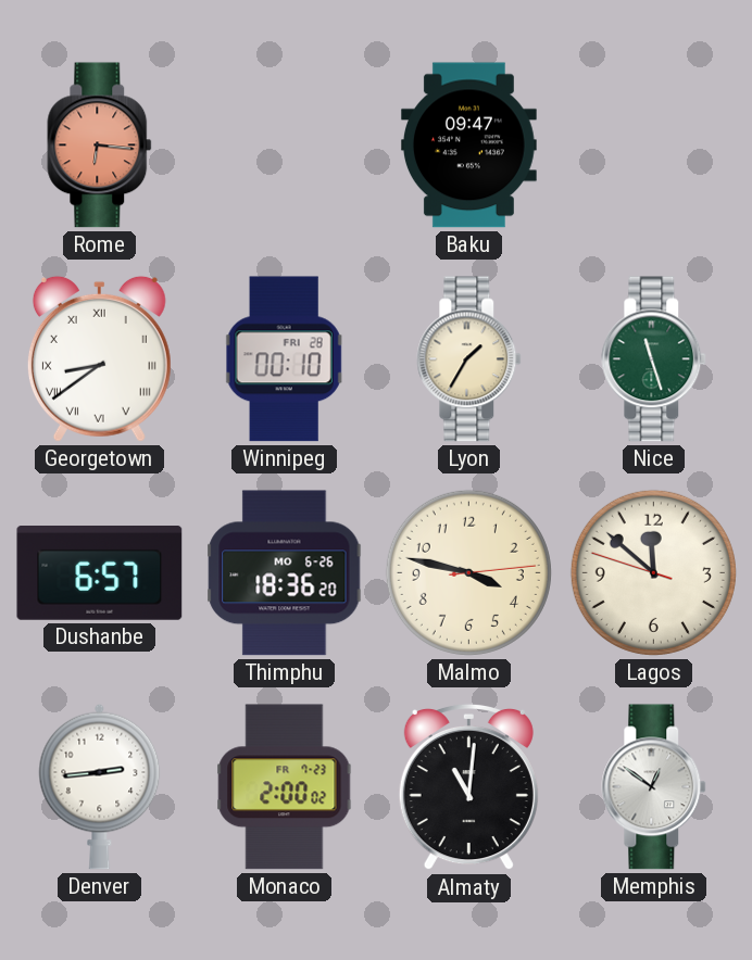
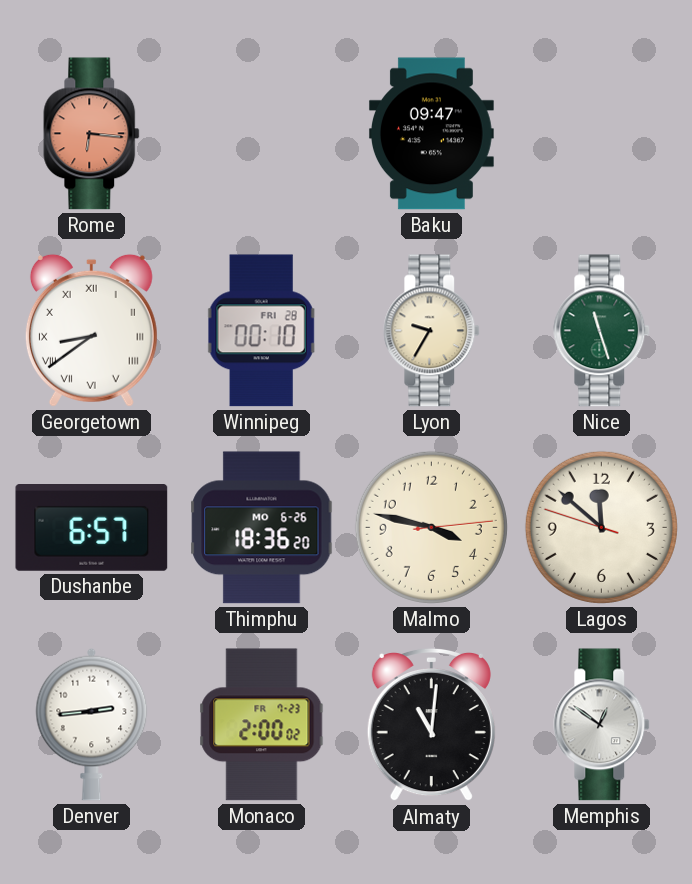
Lyon: 1:35 -> 9:35
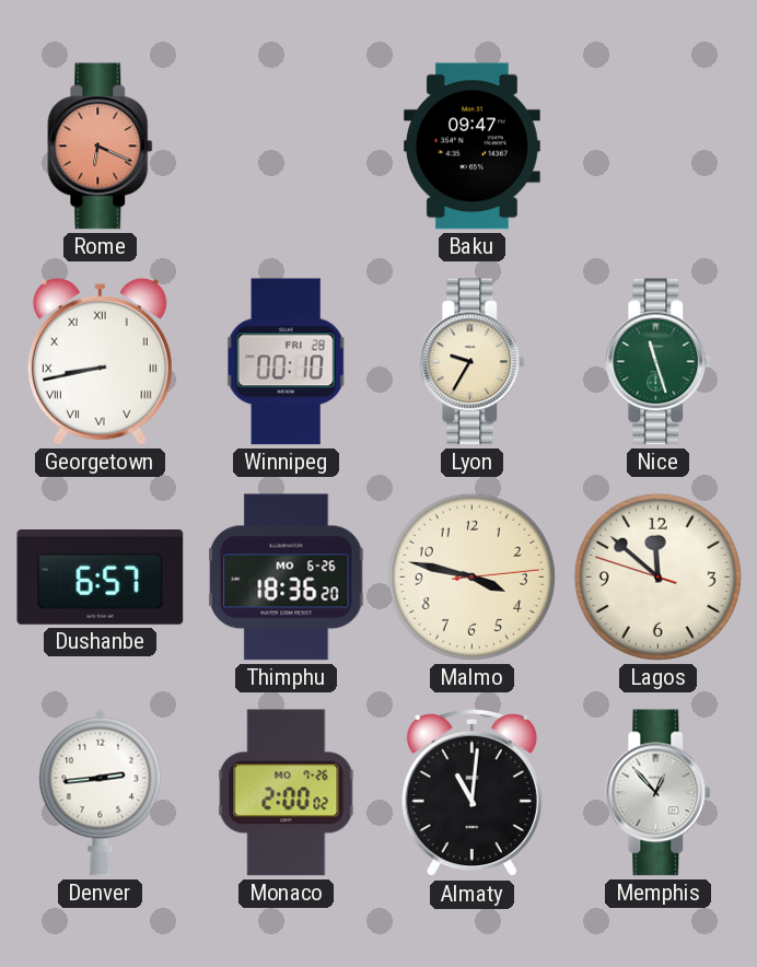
Rome: 6:16 -> 6:19
Georgetown: 8:39 -> 8:43
Monaco date: FR 7-23 -> MO 7-26
Memphis: 12:51 -> 12:53
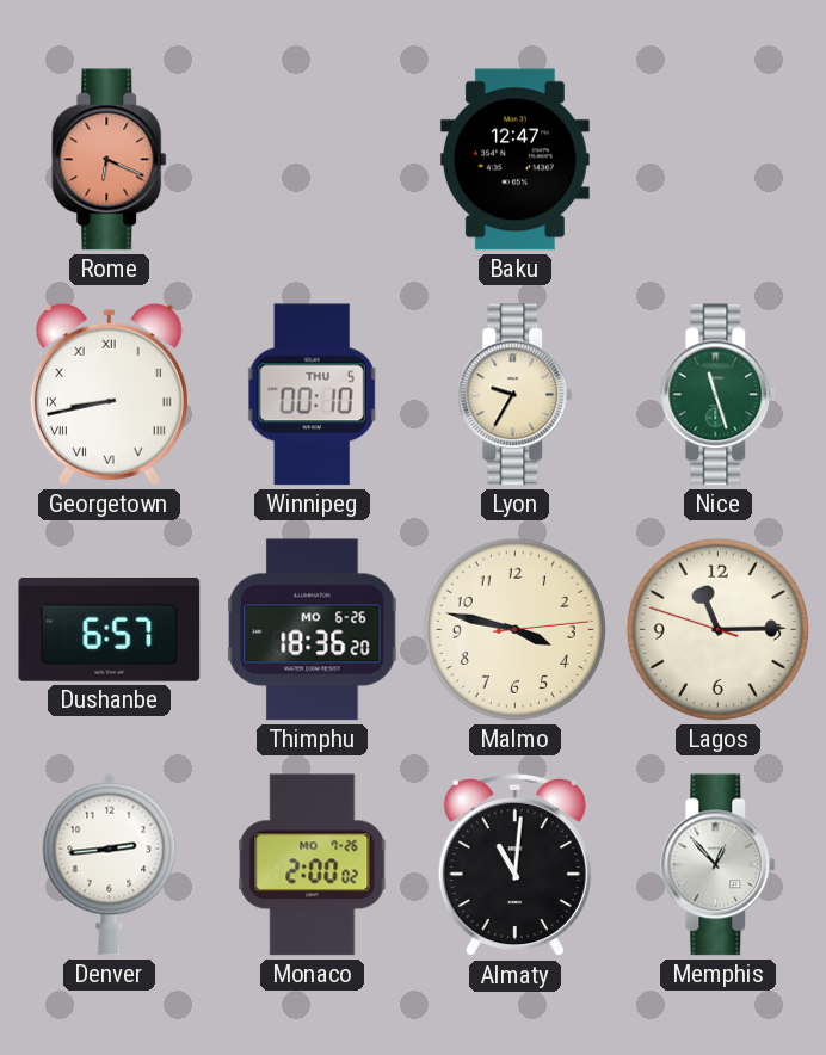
Baku: 09:47 -> 12:47
Winnipeg date: FRI 28 -> THU 5
Lagos: 11:51 -> 11:14
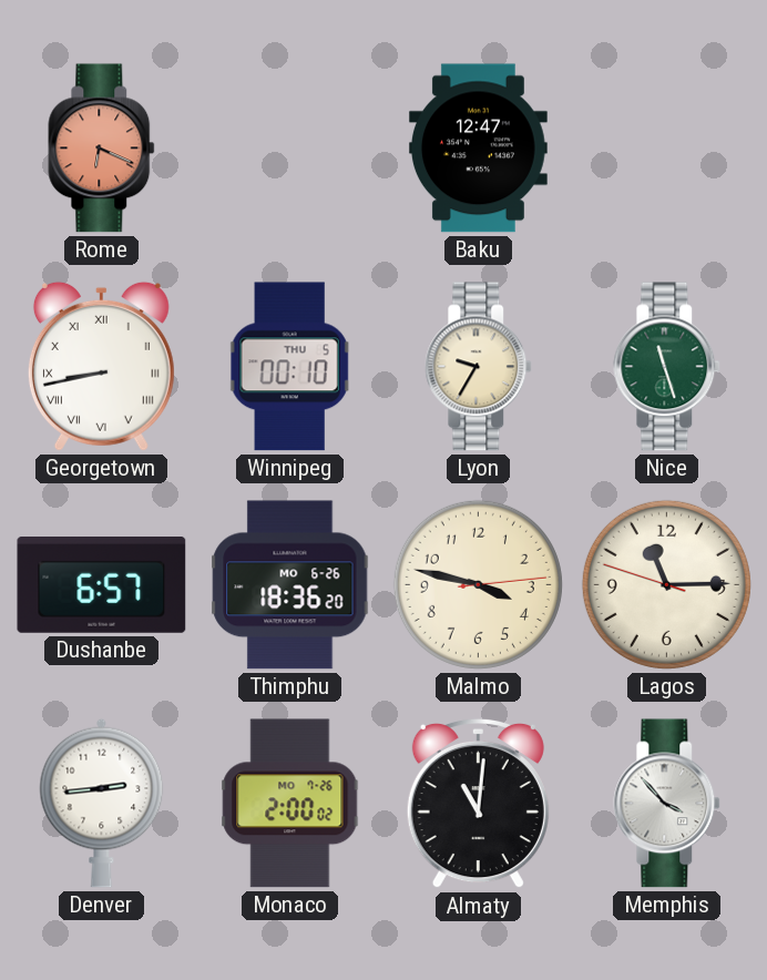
Memphis: 12:53 -> 3:53
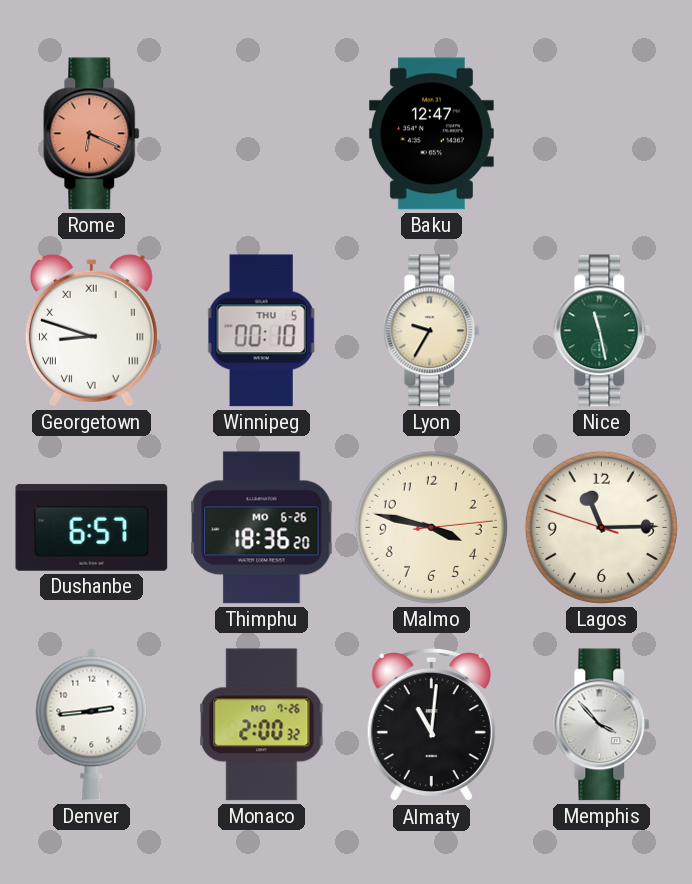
Georgetown: 8:43 -> 8:48
Nice: 11:27 -> 11:28
Monaco: 2:00:02 -> 2:00:32
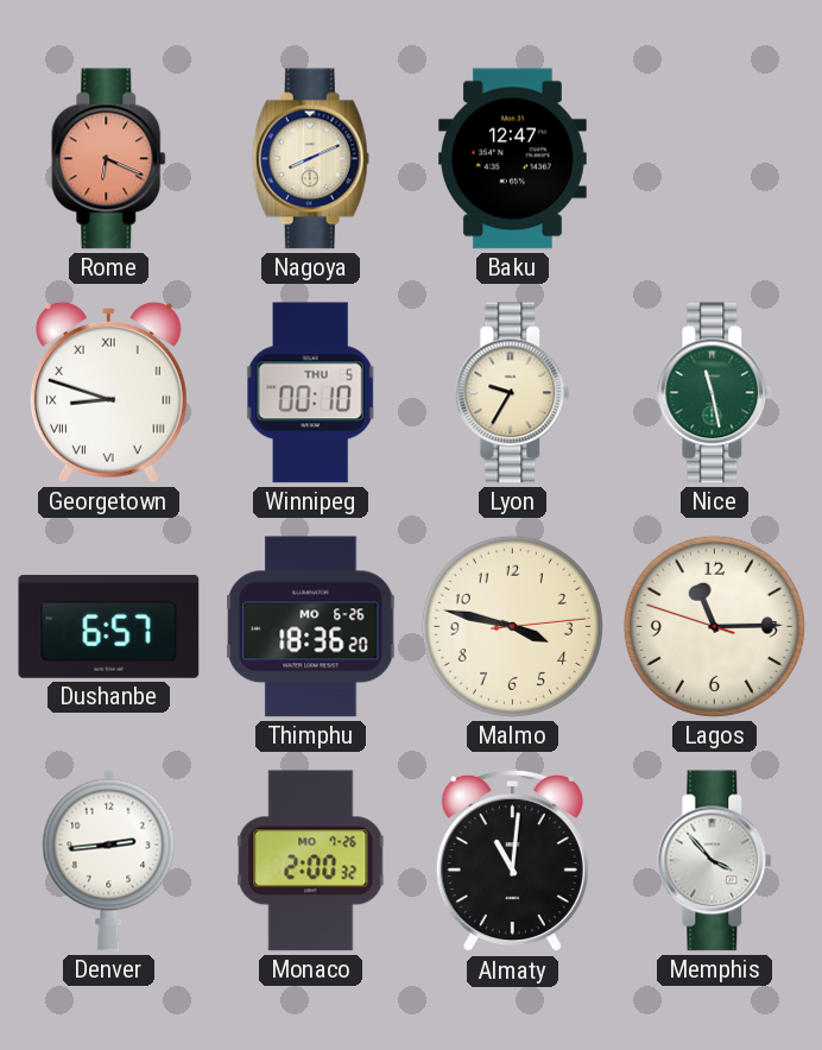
Nagoya: none -> 8:11
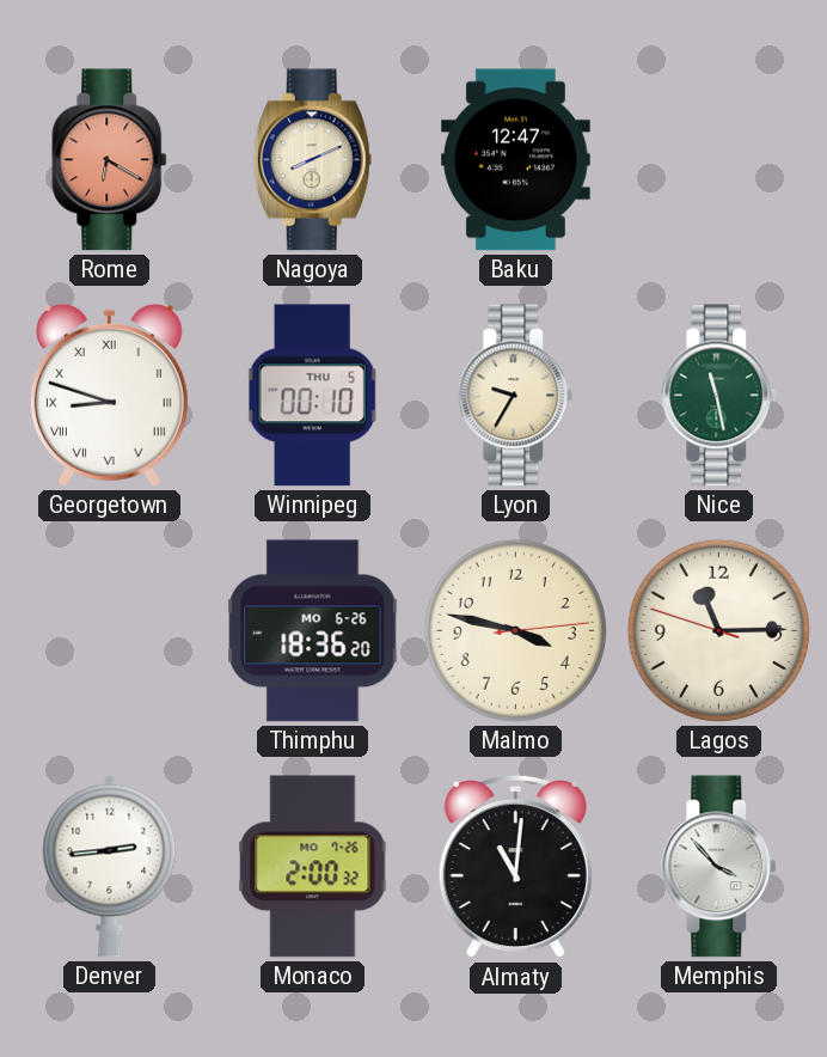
Rome: 6:19 -> 6:20
Dushanbe: 6:57 -> none
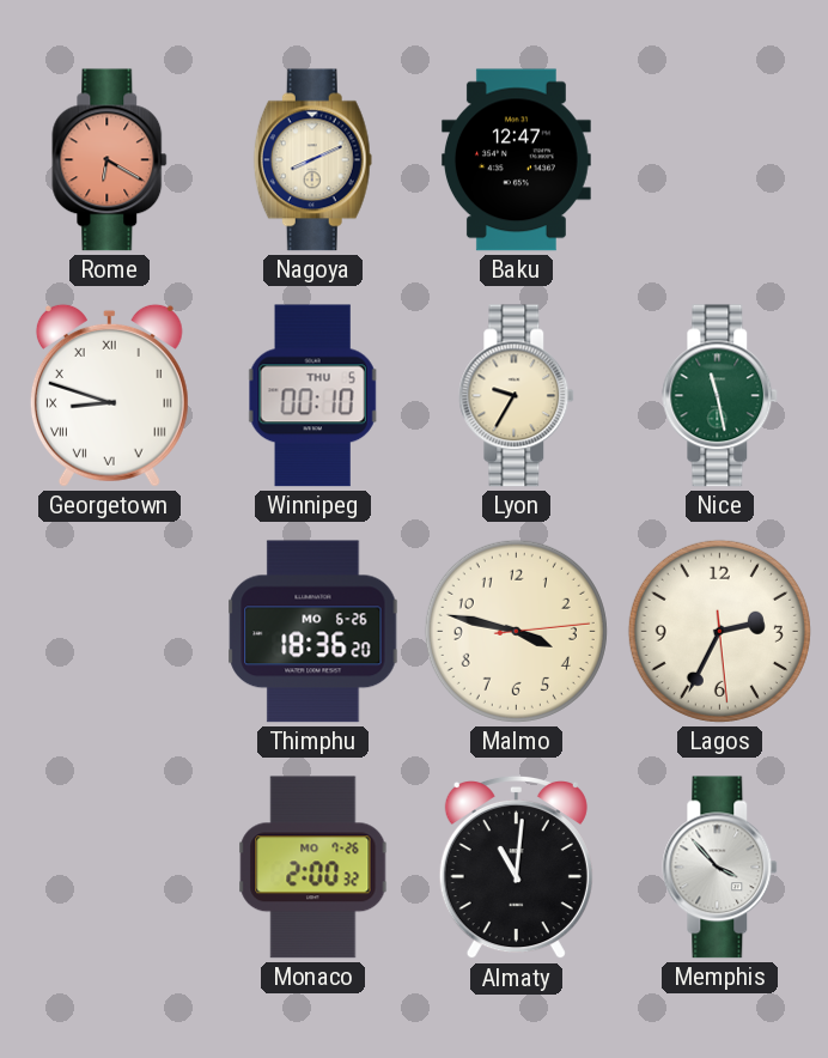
Lagos: 11:14 -> 2:34
Denver: 2:44 -> none
